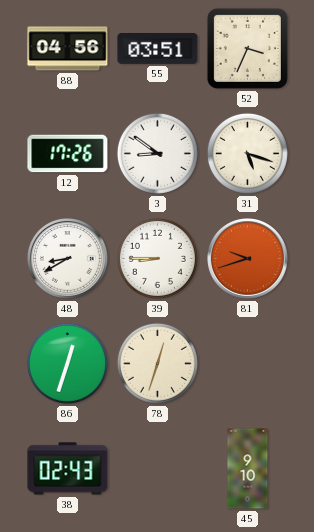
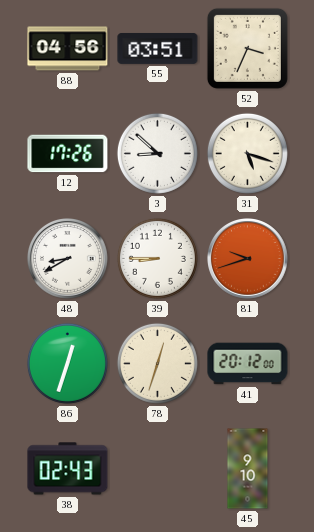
3: 8:51 -> 8:52
41: none -> 20:12
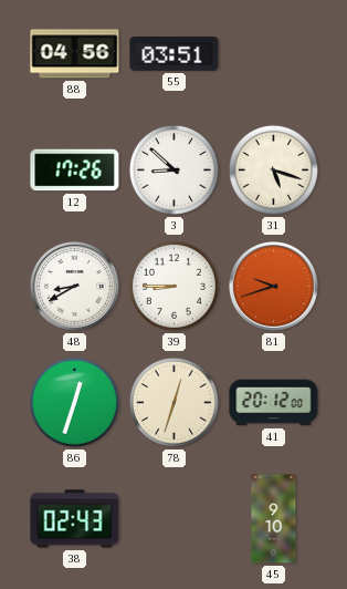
52: 3:34 -> none
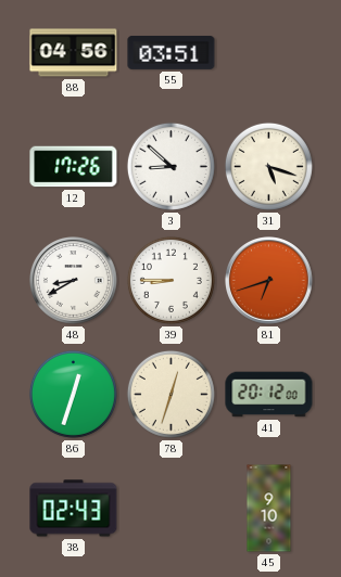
81: 9:42 -> 6:42
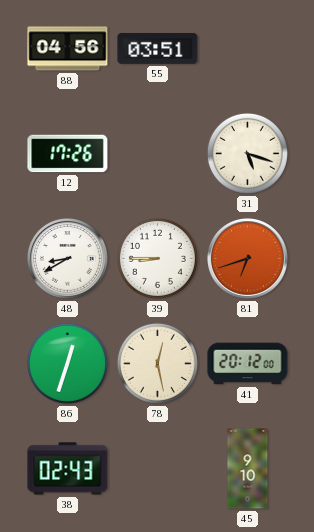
3: 8:52 -> none
78: 12:33 -> 12:28
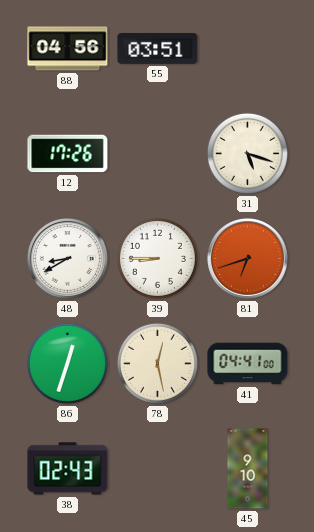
41: 20:12 -> 04:41
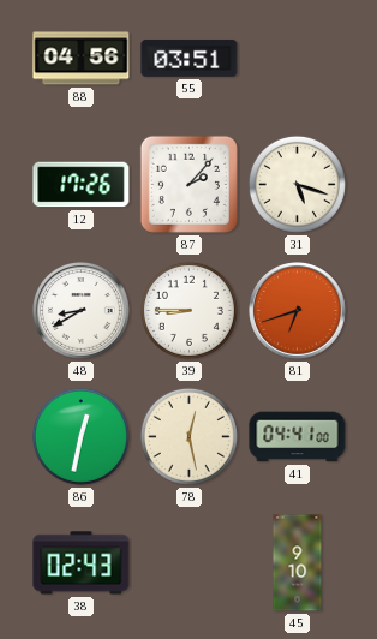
87: none -> 2:07
86: 12:33 -> 12:32
